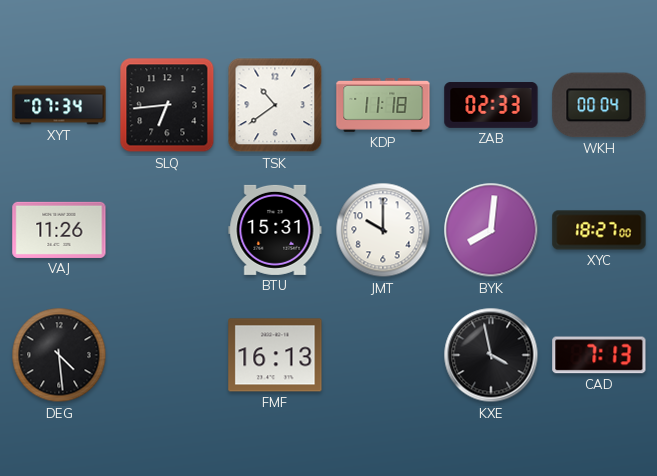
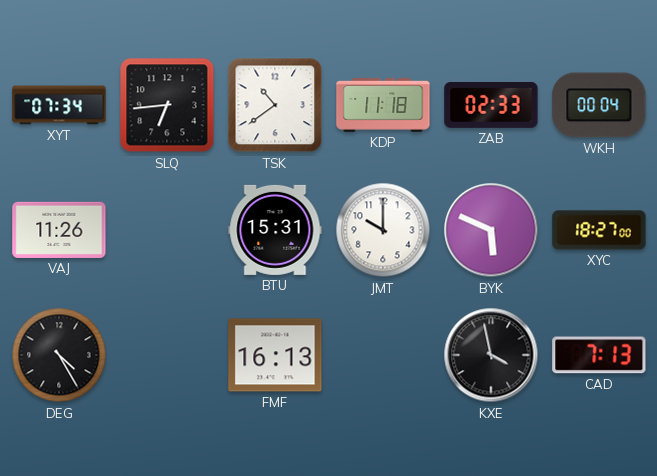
BYK: 8:01 -> 5:49
DEG: 4:29 -> 4:25
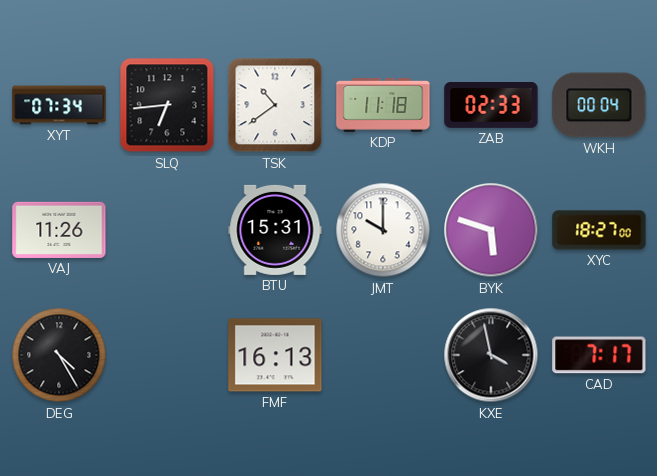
BYK: 5:49 -> 5:48
CAD: 7:13 -> 7:17
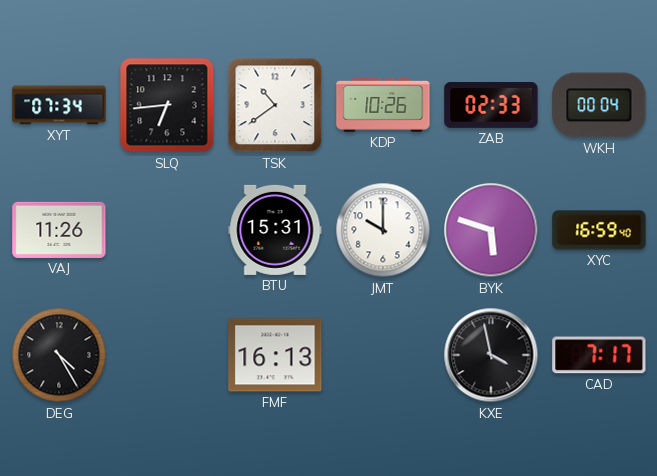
KDP: 11:18 -> 10:26
XYC: 18:27 -> 16:59
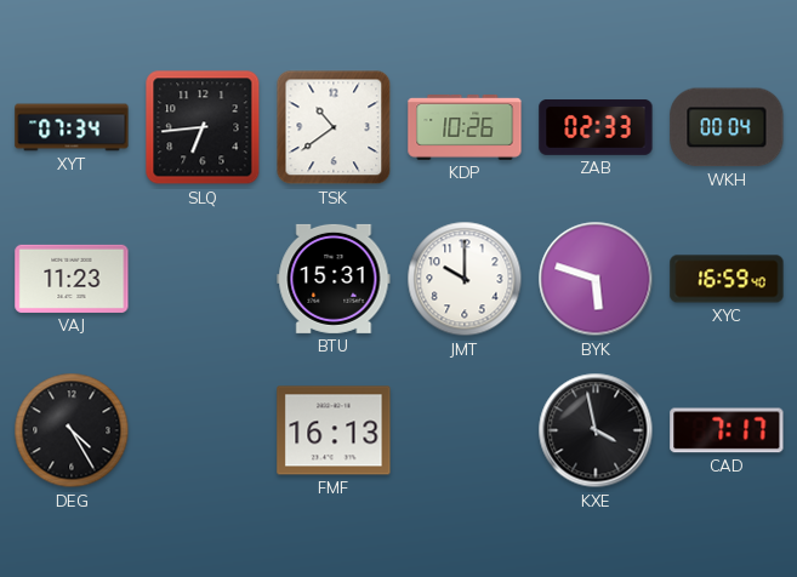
VAJ: 11:26 -> 11:23
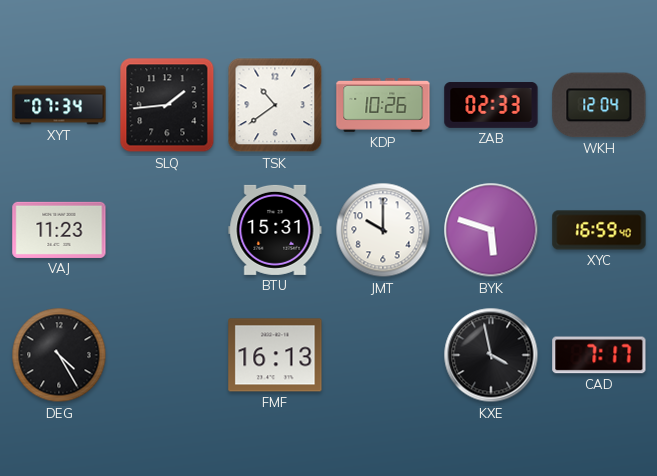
SLQ: 6:44 -> 1:44
WKH: 00:04 -> 12:04
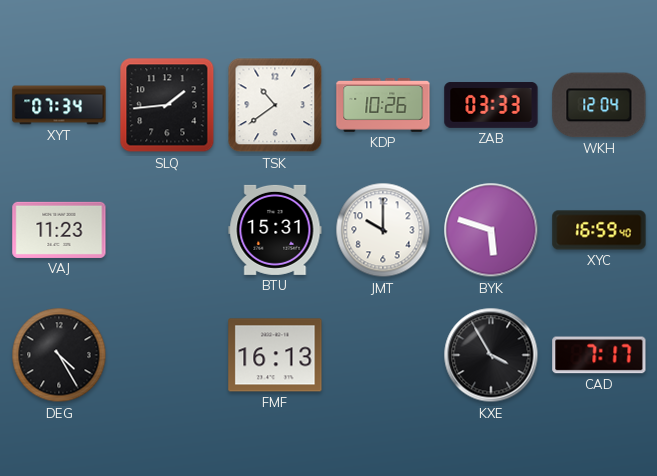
ZAB: 02:33 -> 03:33
KXE: 3:58 -> 3:55
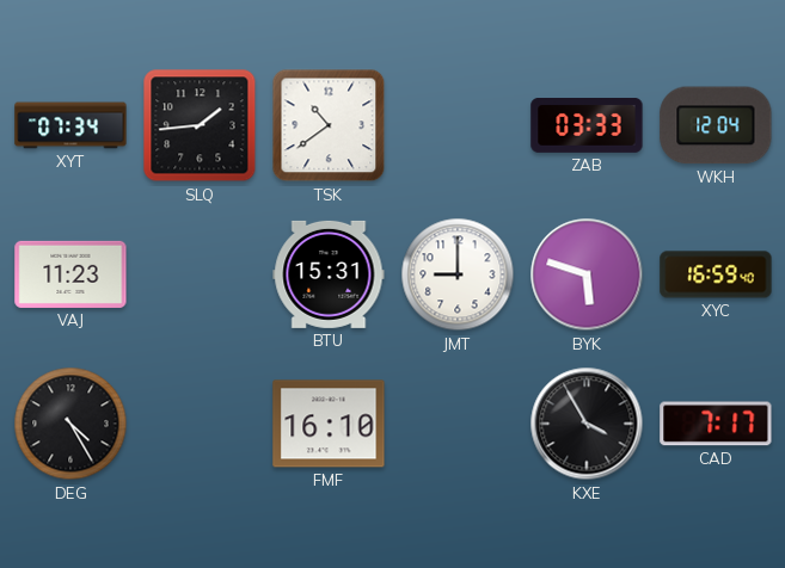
KDP: 10:26 -> none
JMT: 10:00 -> 9:00
FMF: 16:13 -> 16:10
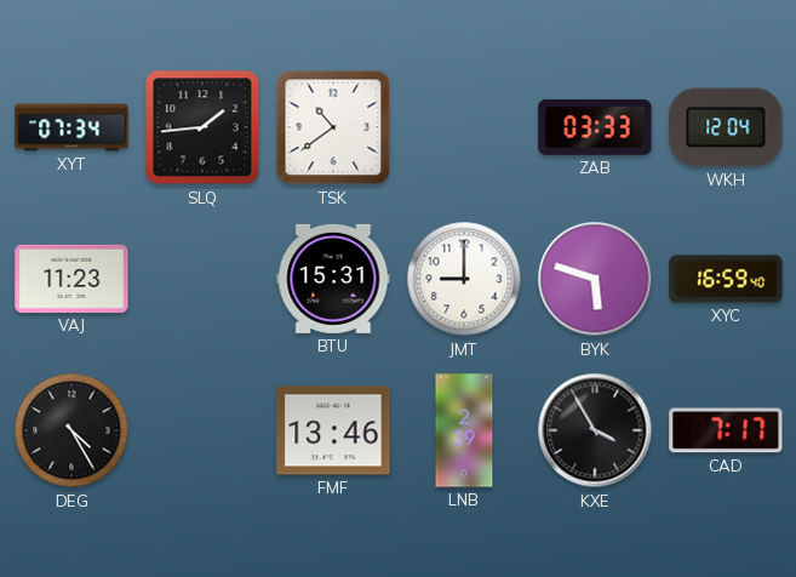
FMF: 16:10 -> 13:46
LNB: none -> 2:39
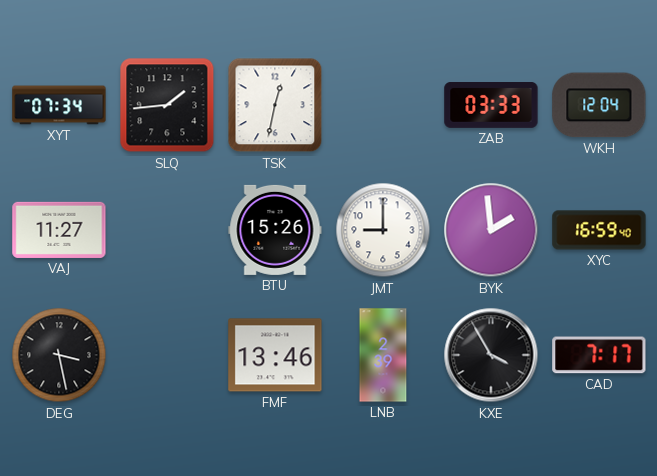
TSK: 10:39 -> 12:32
VAJ: 11:23 -> 11:27
BTU: 15:31 -> 15:26
BYK: 5:48 -> 1:59
DEG: 4:25 -> 3:28
